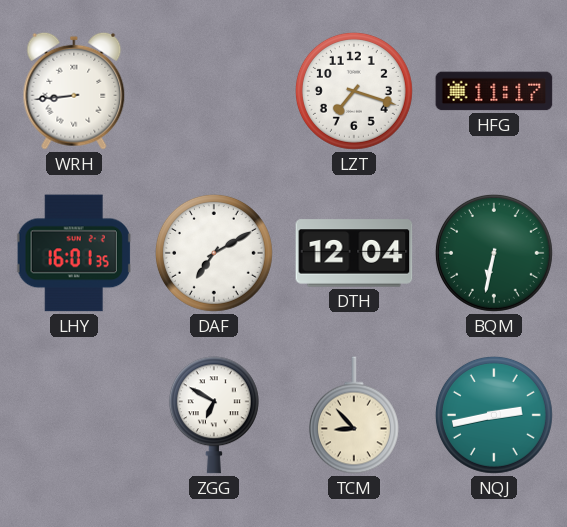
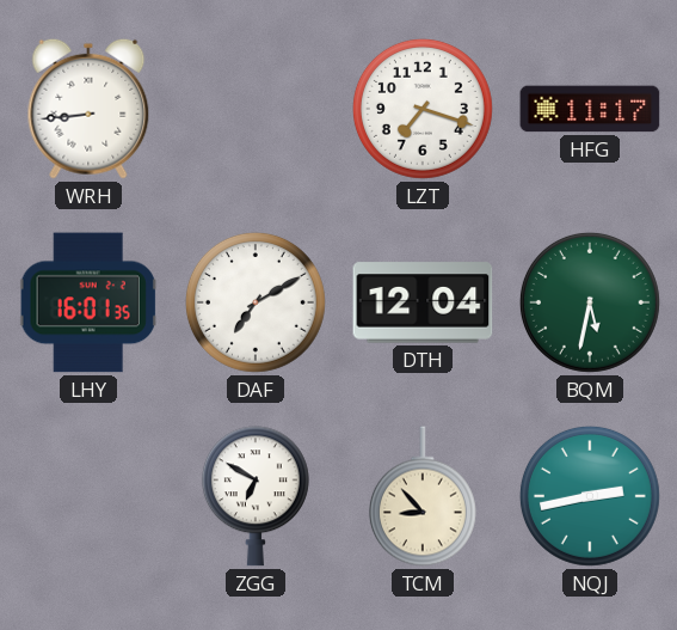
BQM: 6:32 -> 5:32
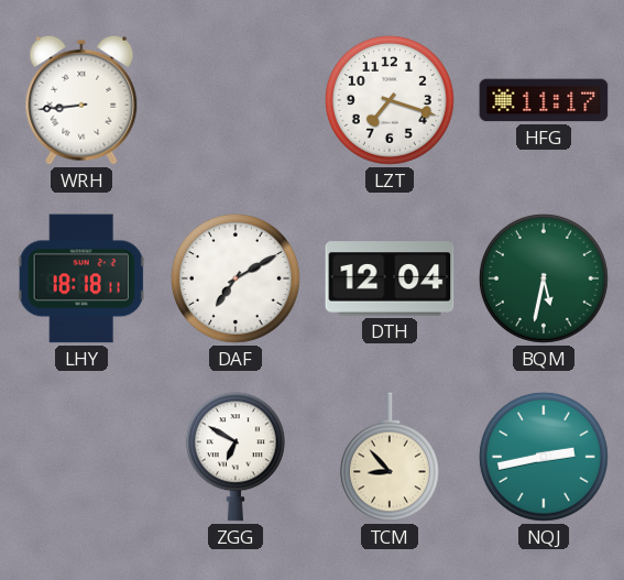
LHY: 16:01 -> 18:18
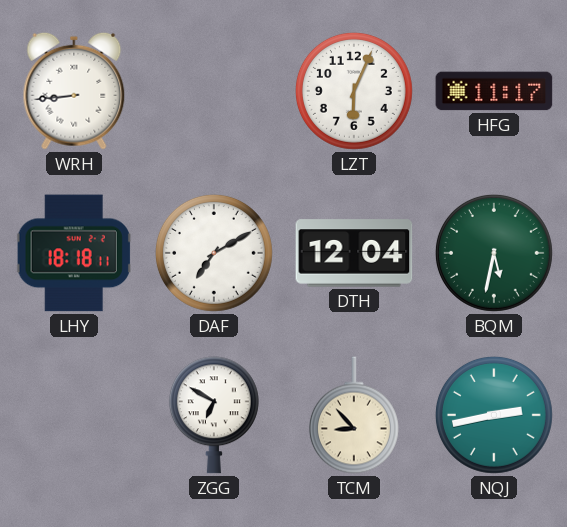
LZT: 7:18 -> 6:04
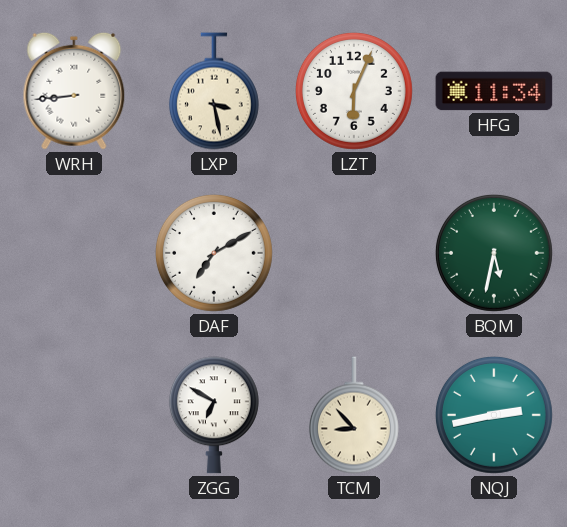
LXP: none -> 3:28
HFG: 11:17 -> 11:34
LHY: 18:18 -> none
DTH: 12:04 -> none
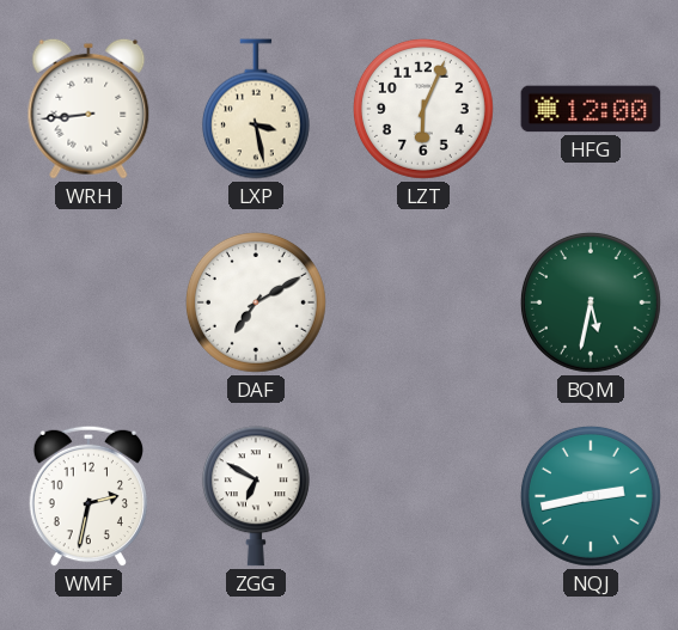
HFG: 11:34 -> 12:00
WMF: none -> 2:32
TCM: 8:53 -> none
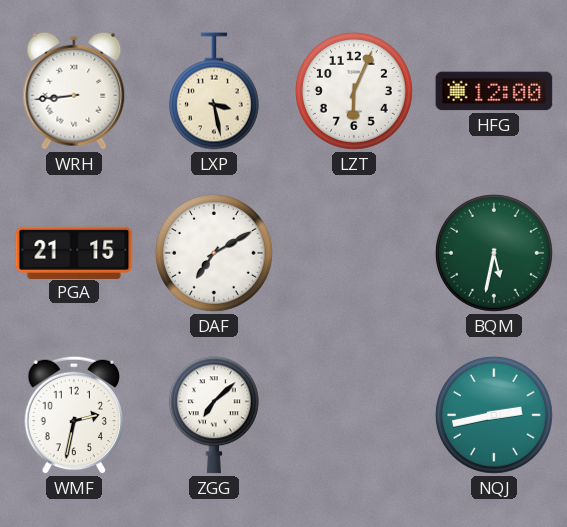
PGA: none -> 21:15
ZGG: 6:50 -> 7:08
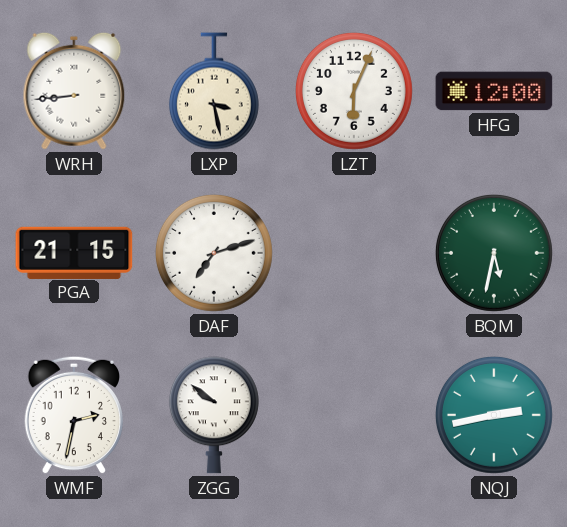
DAF: 7:10 -> 7:12
ZGG: 7:08 -> 9:51
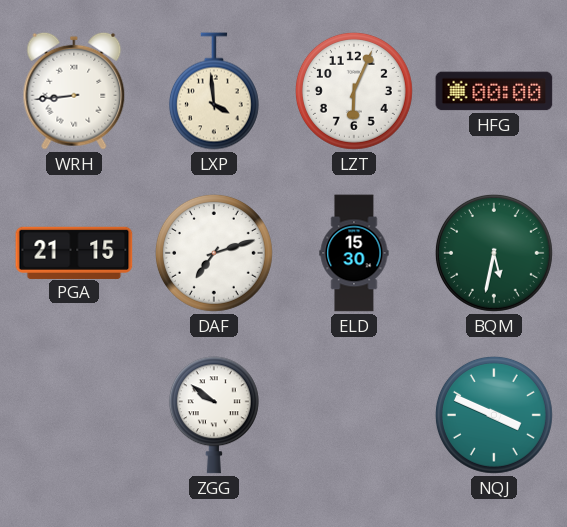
LXP: 3:28 -> 3:59
HFG: 12:00 -> 00:00
ELD: none -> 15:30
WMF: 2:32 -> none
NQJ: 2:43 -> 3:49
